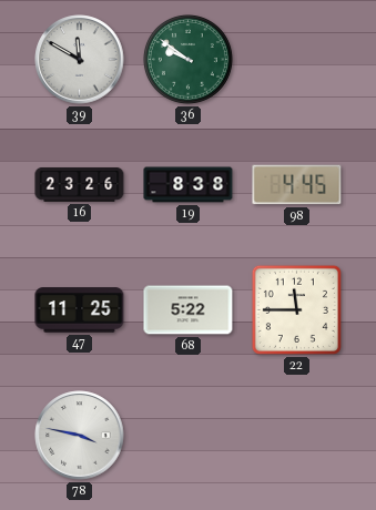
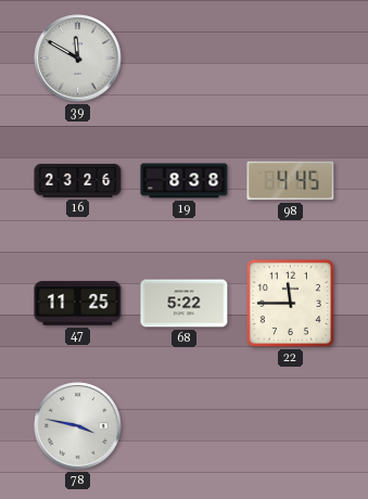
36: 9:51 -> none
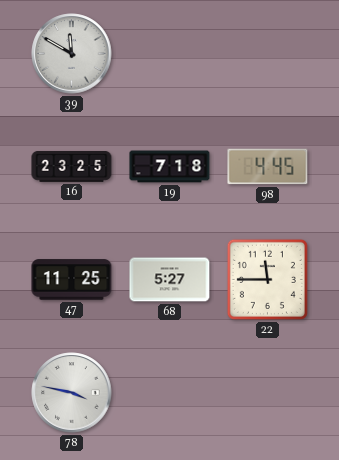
16: 23:26 -> 23:25
19: 8:38 -> 7:18
68: 5:22 -> 5:27
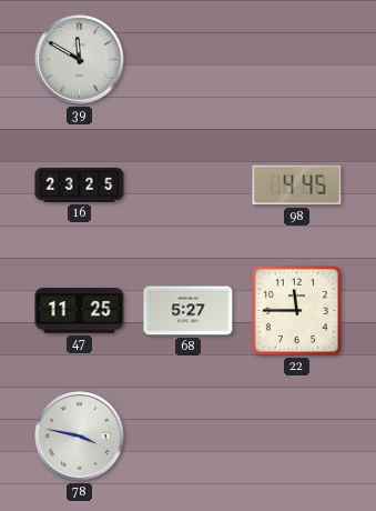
19: 7:18 -> none
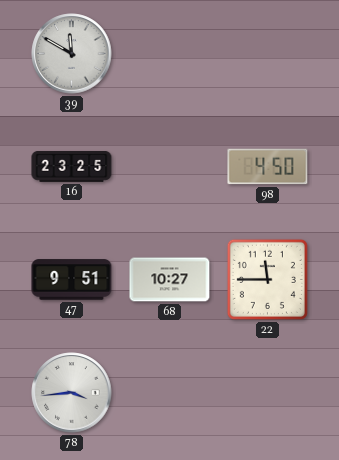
98: 4:45 -> 4:50
47: 11:25 -> 9:51
68: 5:27 -> 10:27
78: 3:47 -> 3:44
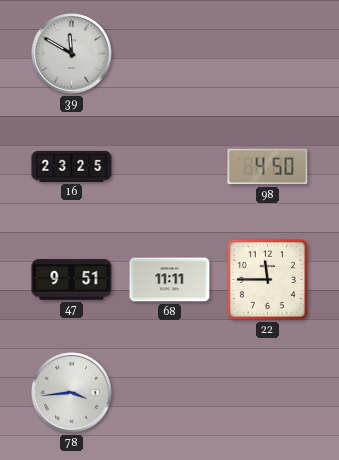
68: 10:27 -> 11:11
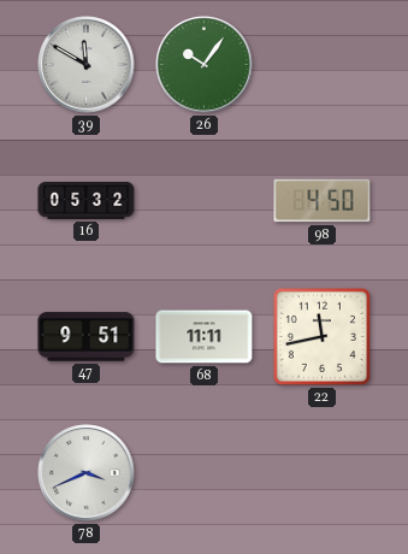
26: none -> 10:06
16: 23:25 -> 05:32
22: 11:45 -> 11:43
78: 3:44 -> 3:41
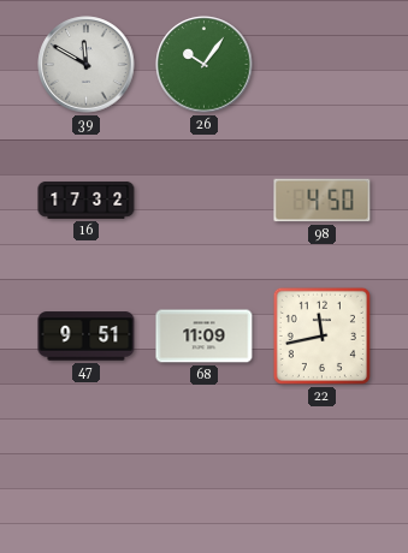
16: 05:32 -> 17:32
68: 11:11 -> 11:09
78: 3:41 -> none
